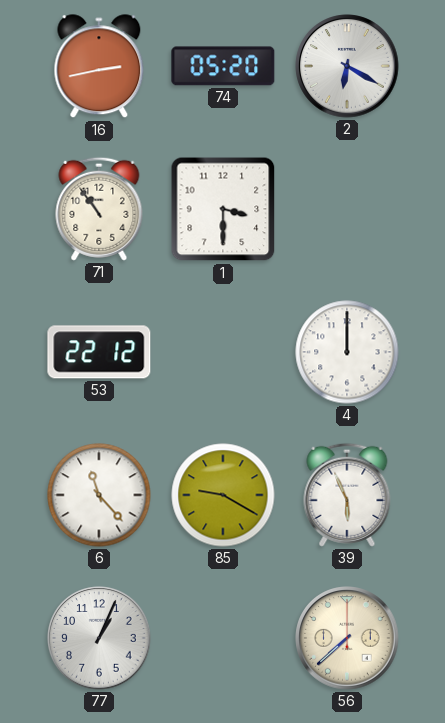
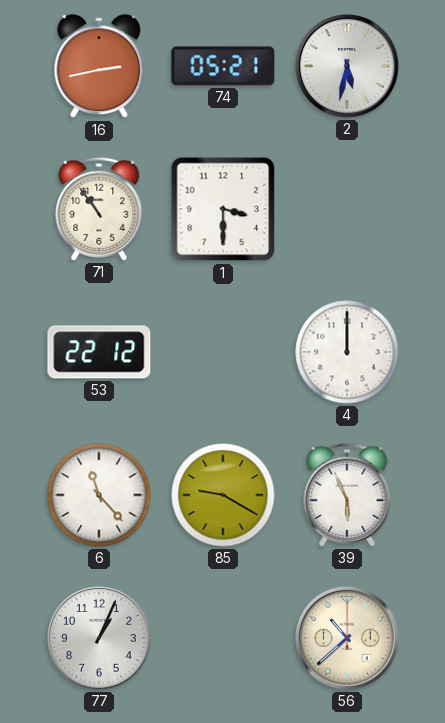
74: 05:20 -> 05:21
2: 6:20 -> 5:32
56: 7:38 -> 10:38
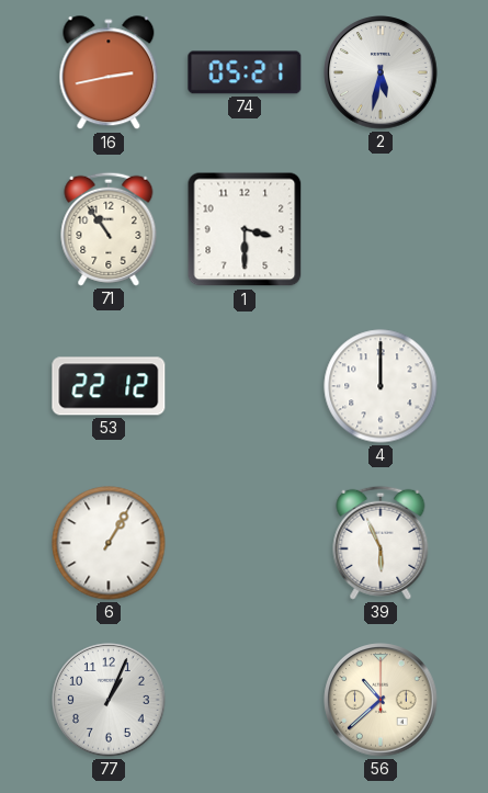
6: 11:23 -> 1:05
85: 9:20 -> none
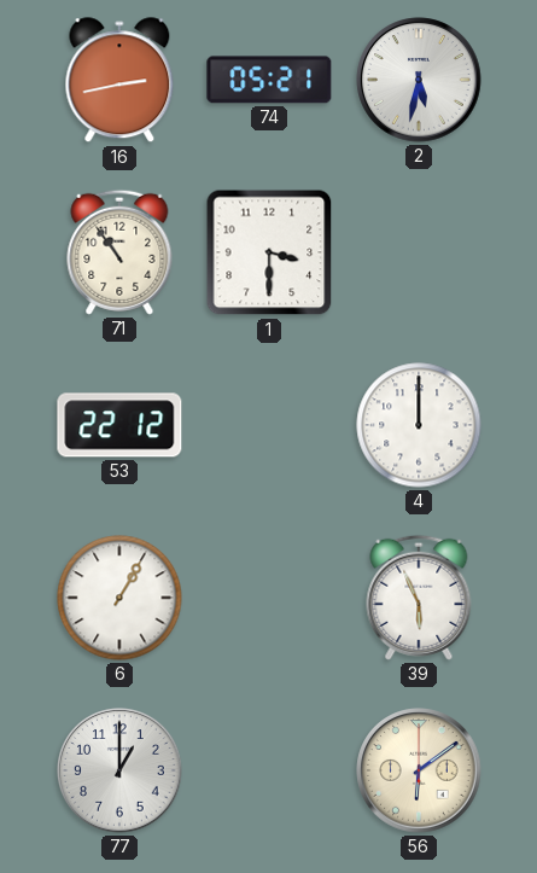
77: 1:04 -> 1:00
56: 10:38 -> 6:09
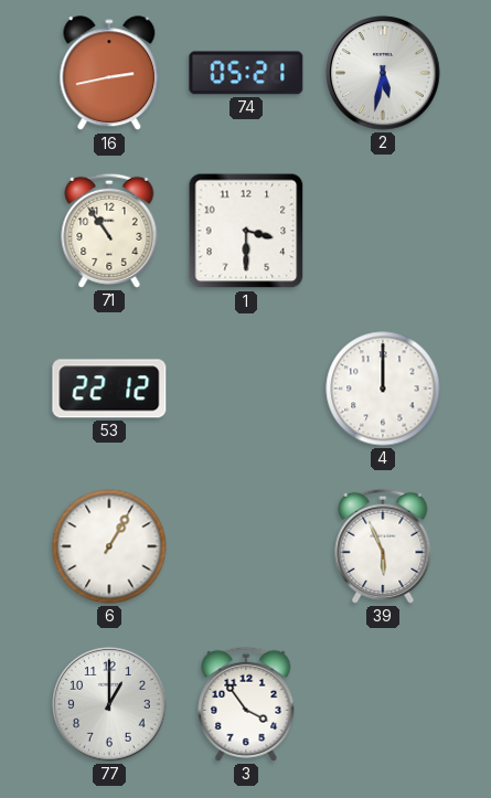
3: none -> 3:54
56: 6:09 -> none
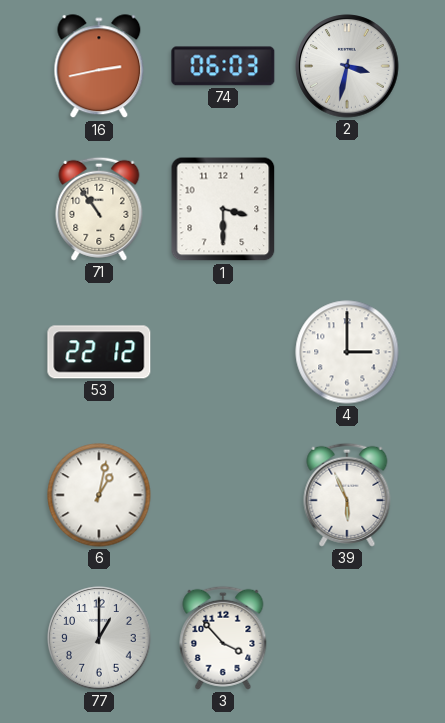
74: 05:21 -> 06:03
2: 5:32 -> 3:32
4: 12:00 -> 3:00
6: 1:05 -> 1:02
3: 3:54 -> 3:53
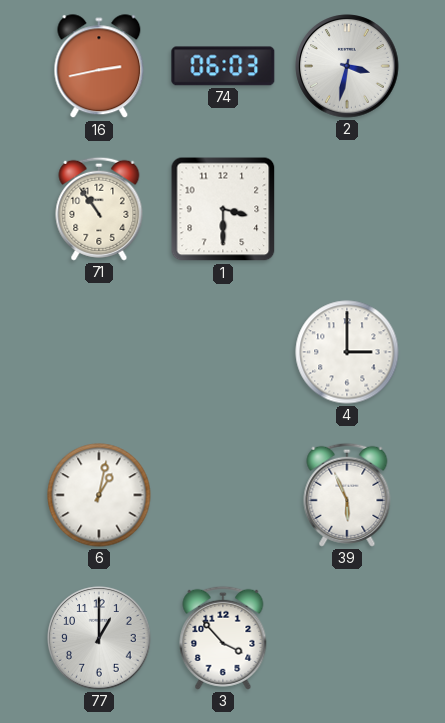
53: 22:12 -> none
